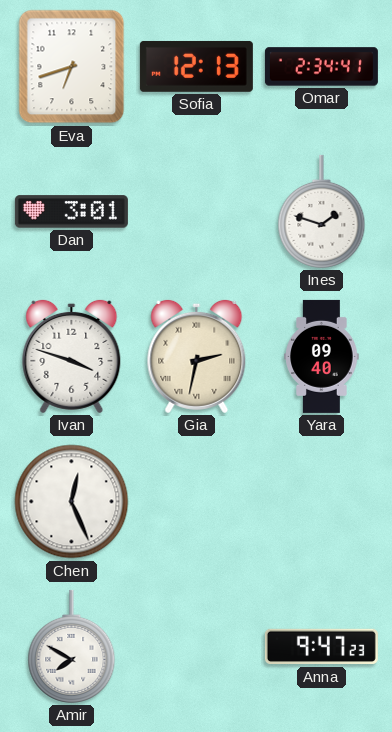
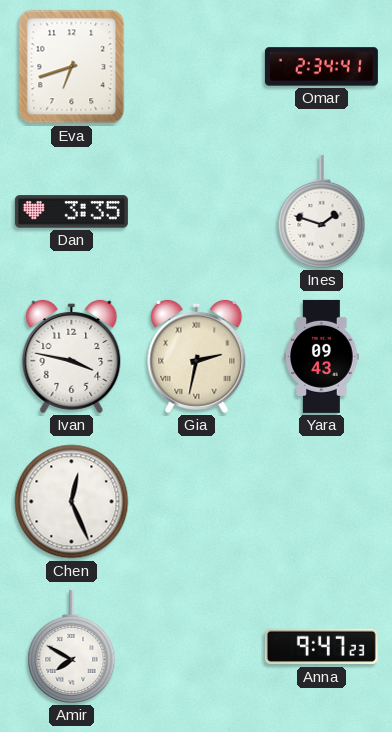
Sofia: 12:13 -> none
Dan: 3:01 -> 3:35
Ivan: 3:48 -> 3:47
Yara: 09:40 -> 09:43
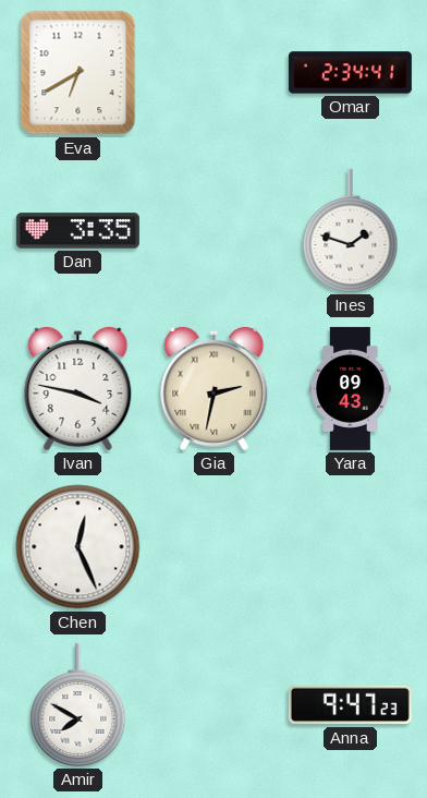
Eva: 6:42 -> 6:40
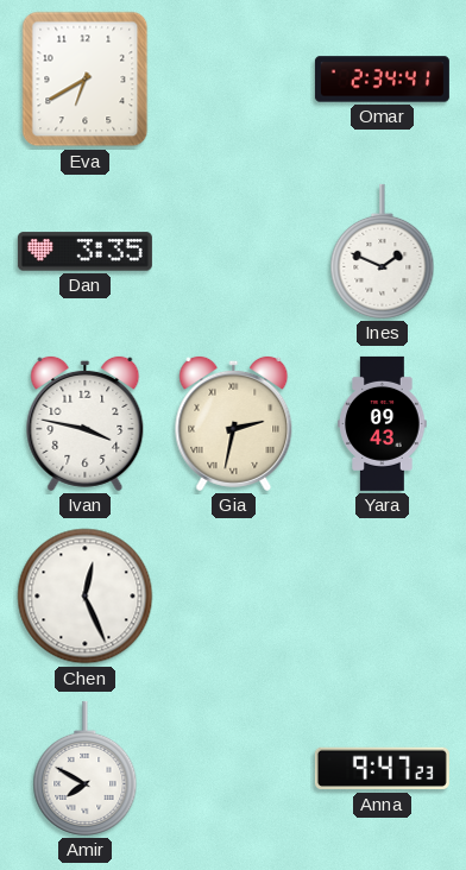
Ines: 1:48 -> 1:49
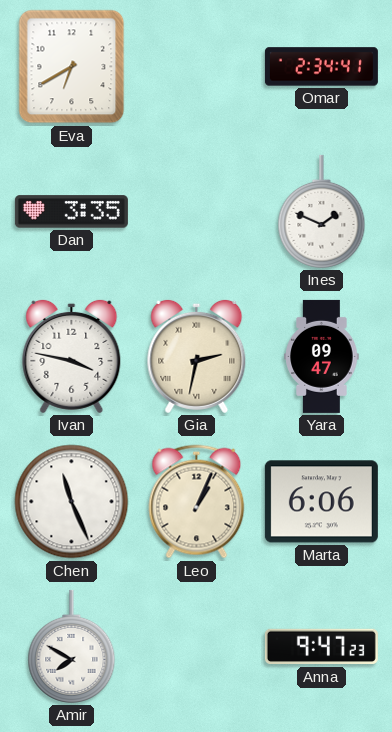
Yara: 09:43 -> 09:47
Chen: 12:26 -> 11:26
Leo: none -> 1:04
Marta: none -> 6:06
